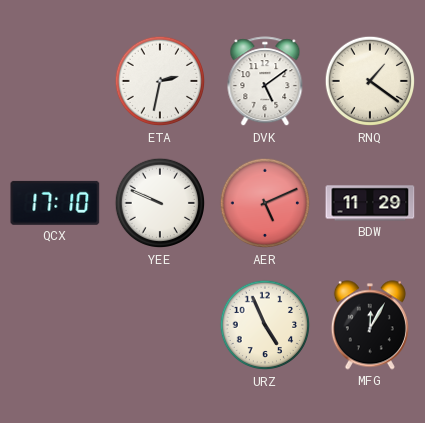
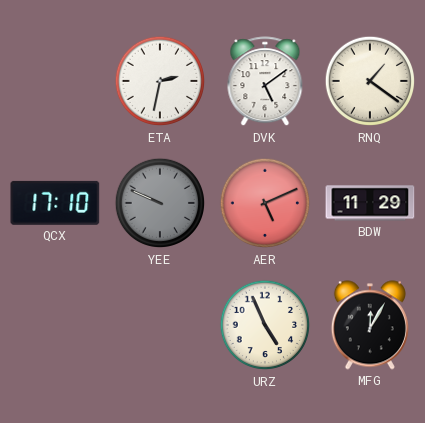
YEE dial: white -> grey
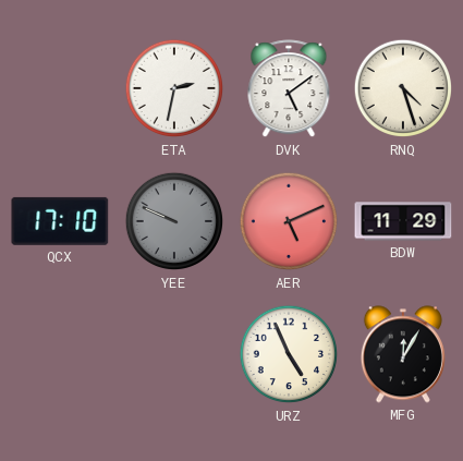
RNQ: 1:21 -> 4:27
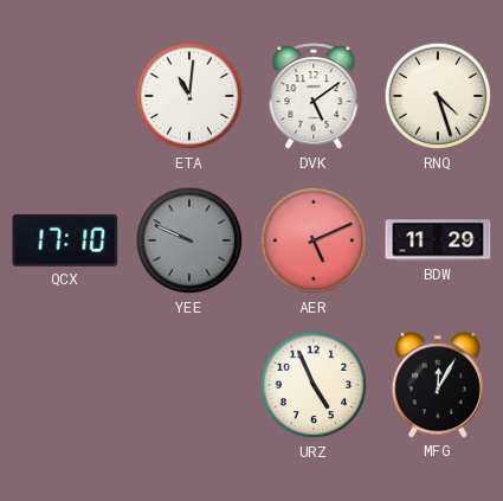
ETA: 2:32 -> 11:01
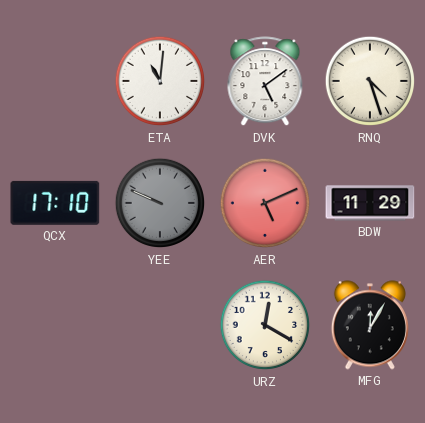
URZ: 4:56 -> 12:20
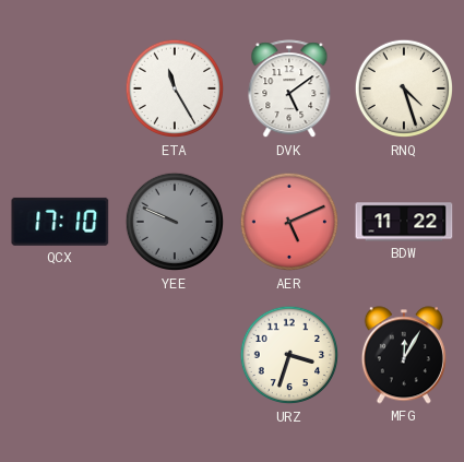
ETA: 11:01 -> 11:25
BDW: 11:29 -> 11:22
URZ: 12:20 -> 3:33
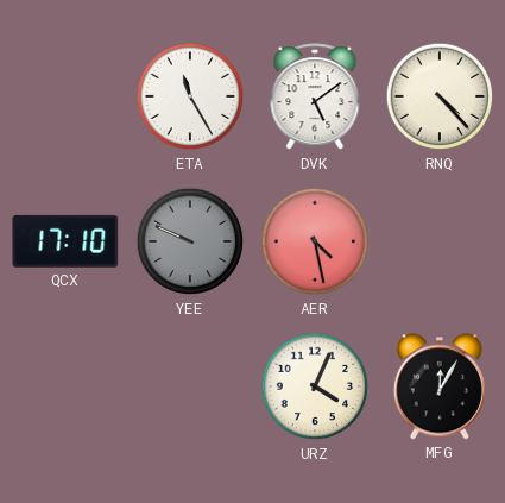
RNQ: 4:27 -> 4:23
AER: 5:11 -> 4:28
BDW: 11:22 -> none
URZ: 3:33 -> 4:04
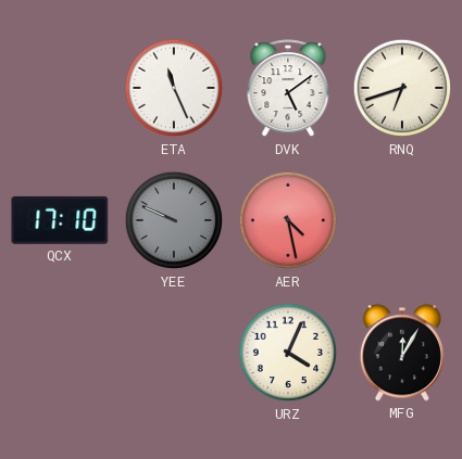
ETA: 11:25 -> 11:26
RNQ: 4:23 -> 6:42
